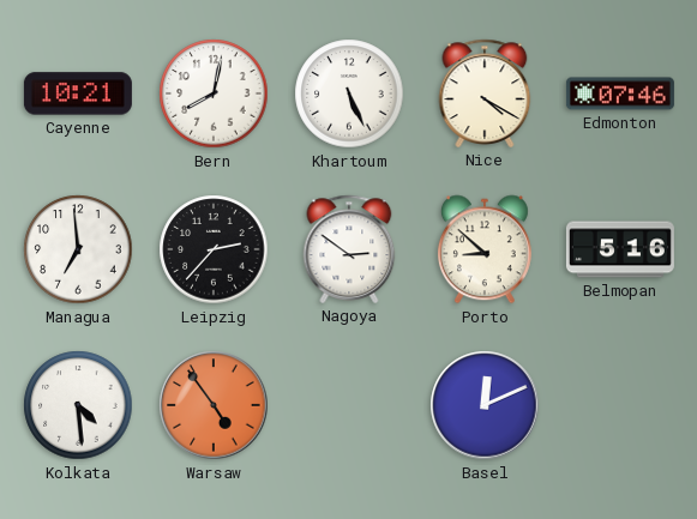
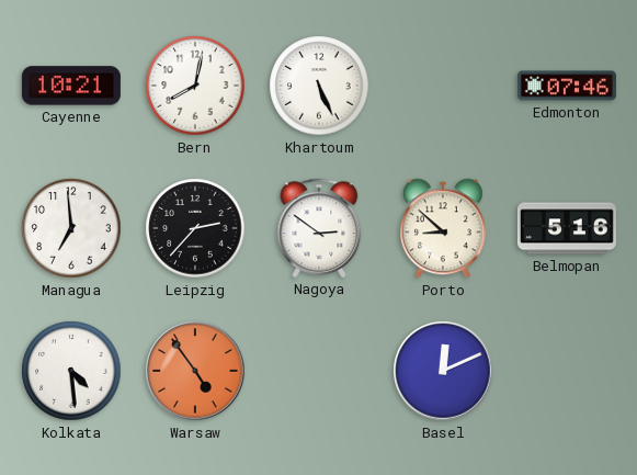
Nice: 4:20 -> none
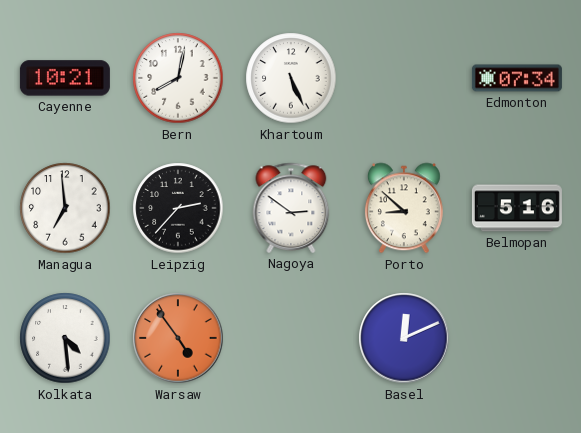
Edmonton: 07:46 -> 07:34
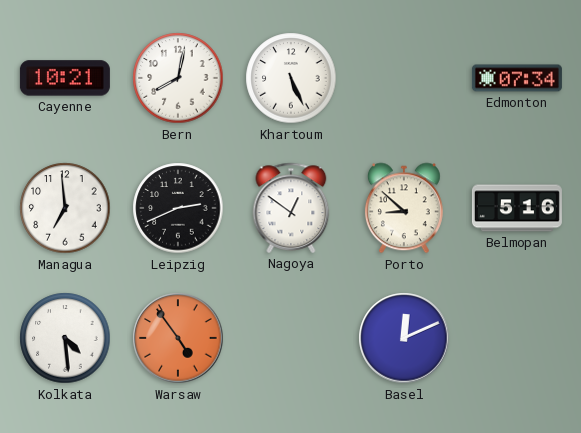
Leipzig: 2:37 -> 2:41
Nagoya: 2:51 -> 12:51
